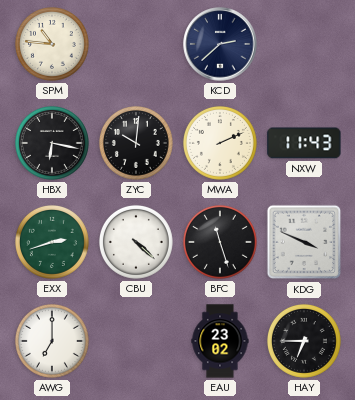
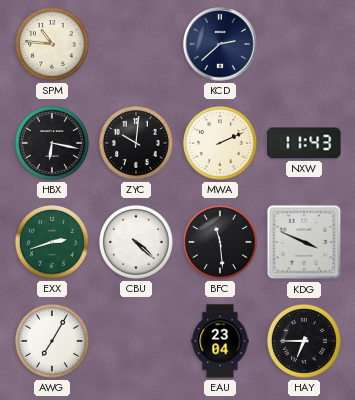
BFC: 11:27 -> 11:29
AWG: 7:00 -> 7:05
EAU: 23:02 -> 23:04
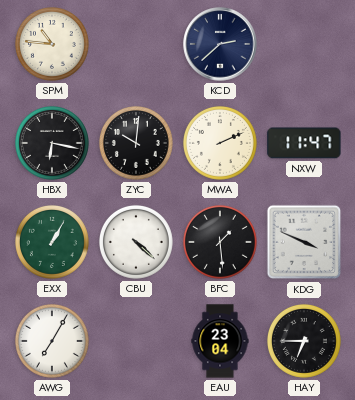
NXW: 11:43 -> 11:47
EXX: 2:42 -> 1:05
BFC: 11:29 -> 1:29
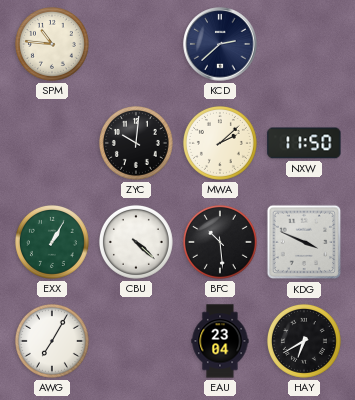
HBX: 6:17 -> none
MWA: 2:11 -> 2:08
NXW: 11:47 -> 11:50
BFC: 1:29 -> 10:29
HAY: 6:45 -> 6:40
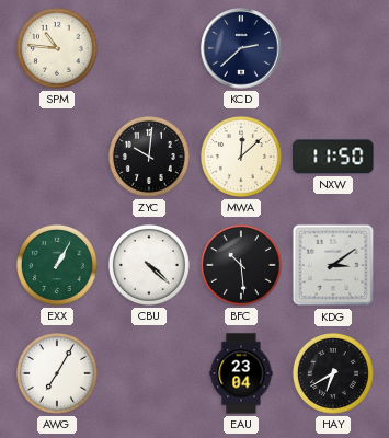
MWA: 2:08 -> 12:08
KDG: 3:49 -> 3:09
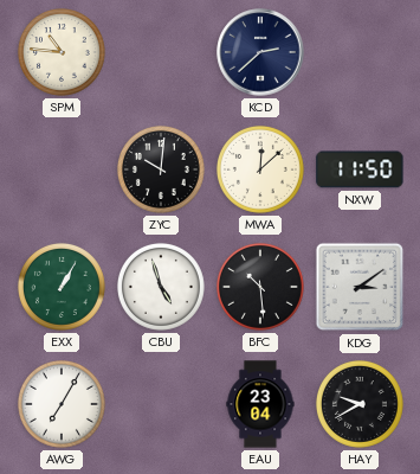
CBU: 4:22 -> 4:57
HAY: 6:40 -> 9:40
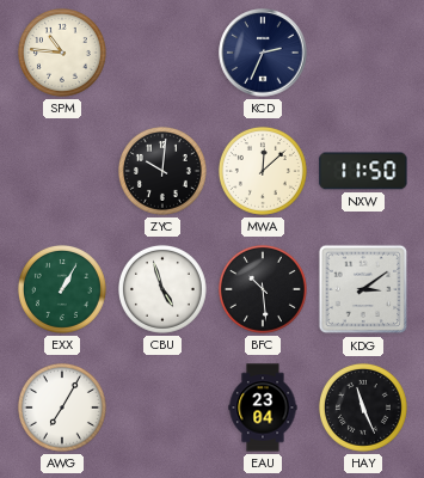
KCD: 2:38 -> 2:34
HAY: 9:40 -> 11:26
